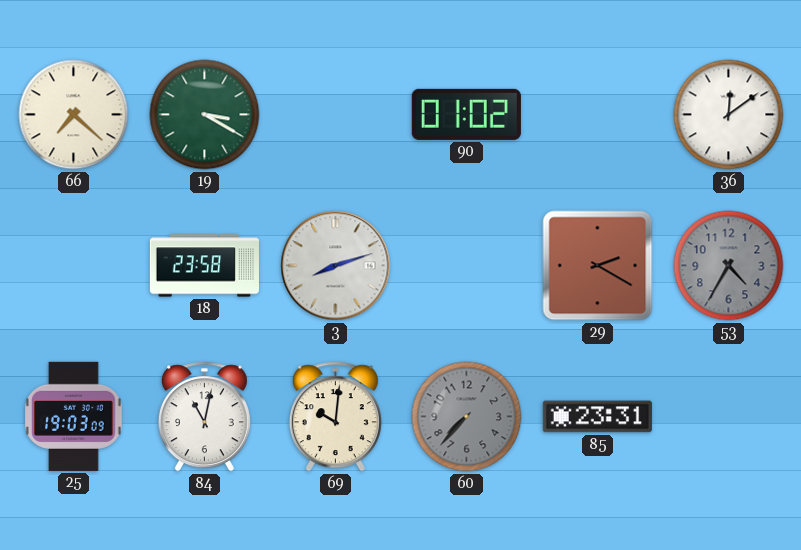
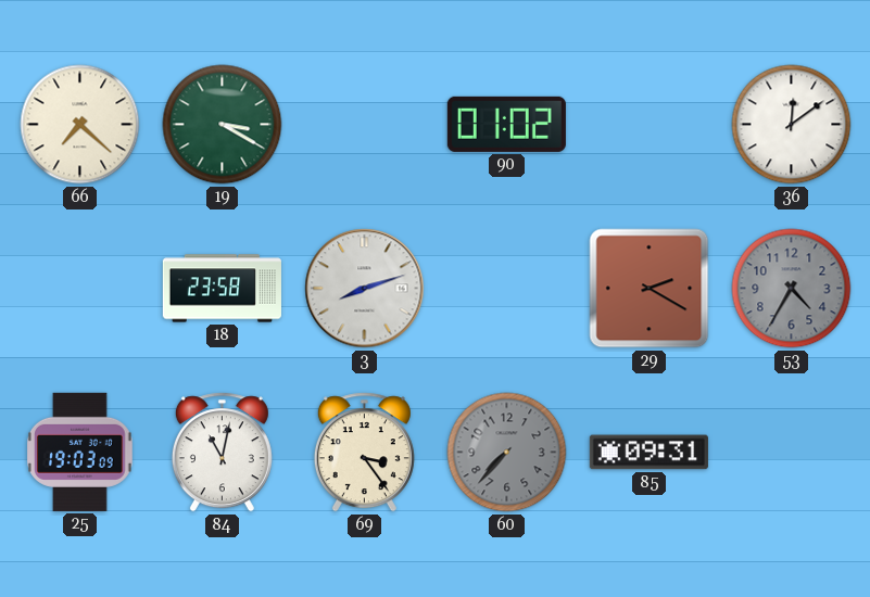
69: 10:01 -> 3:24
85: 23:31 -> 09:31
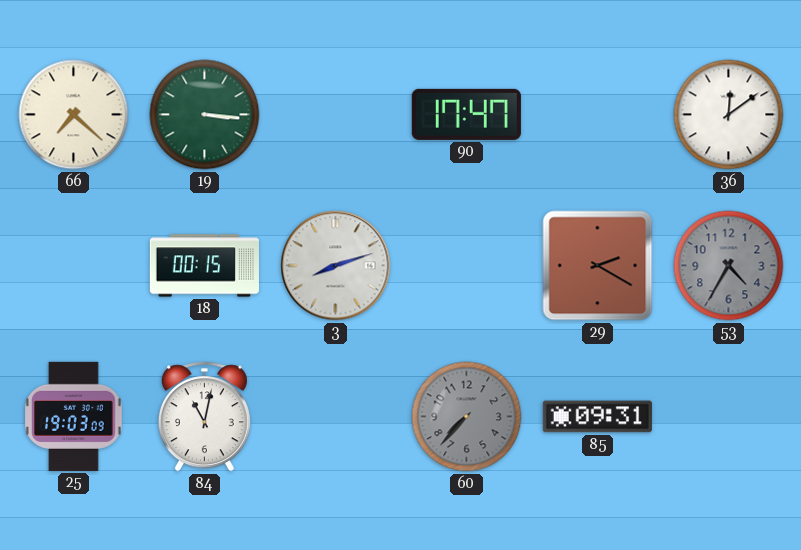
19: 3:20 -> 3:16
90: 01:02 -> 17:47
18: 23:58 -> 00:15
69: 3:24 -> none
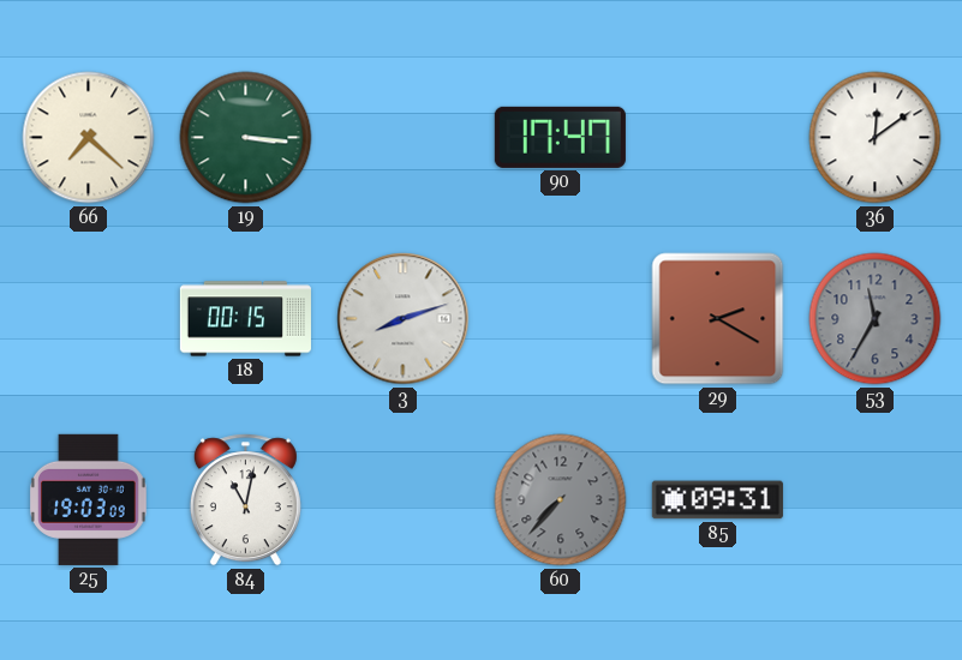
53: 4:35 -> 11:35
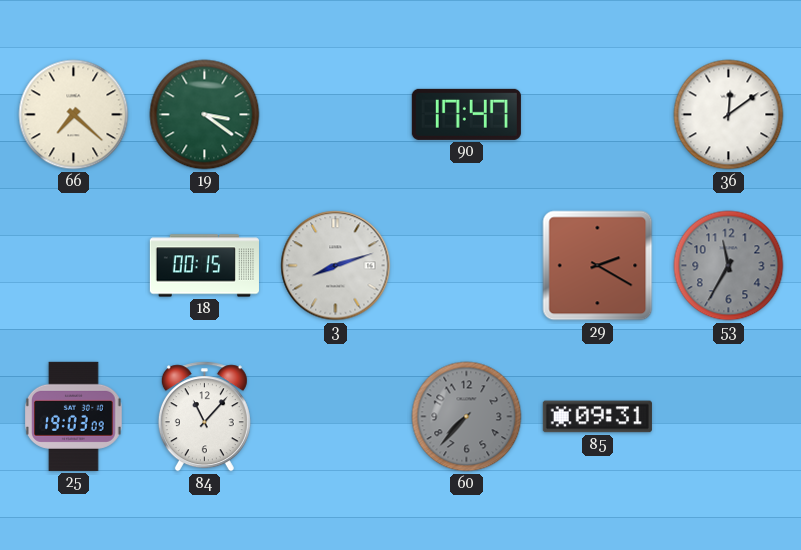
19: 3:16 -> 3:21
84: 11:02 -> 11:07
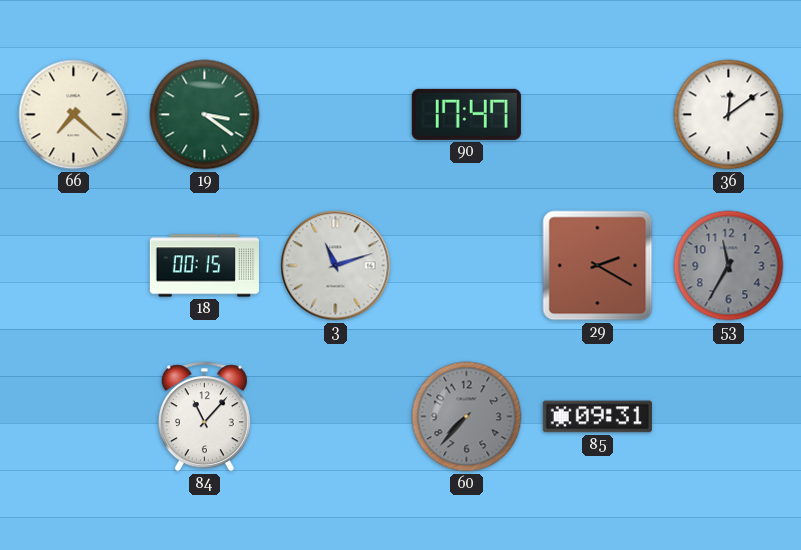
3: 8:12 -> 11:12
25: 19:03 -> none
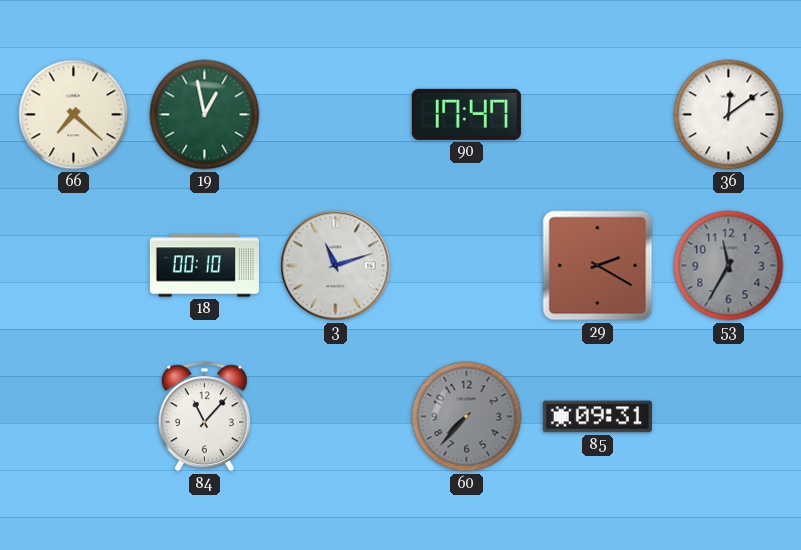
19: 3:21 -> 12:58
18: 00:15 -> 00:10
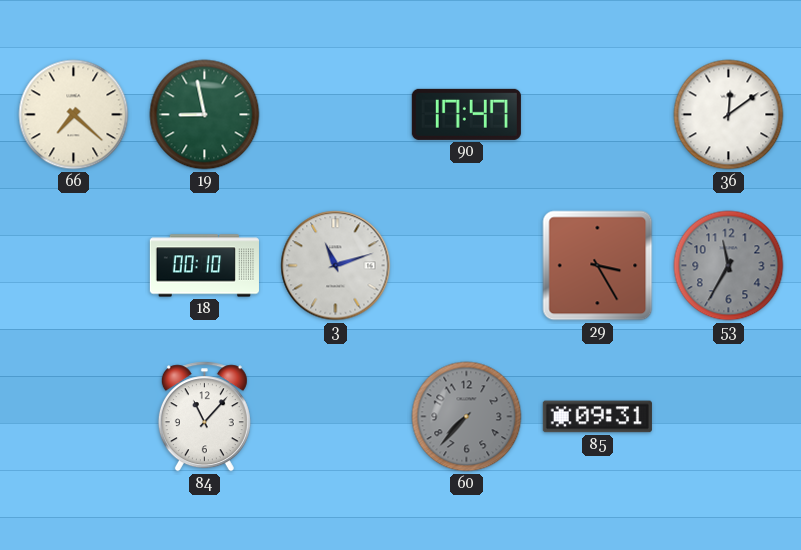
19: 12:58 -> 8:58
29: 2:20 -> 3:25
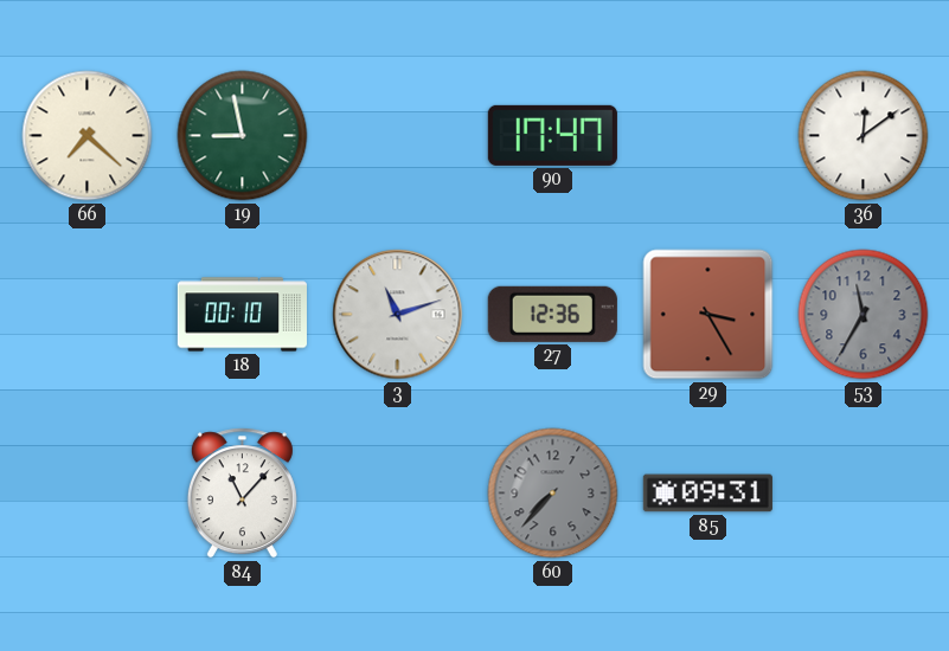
27: none -> 12:36
